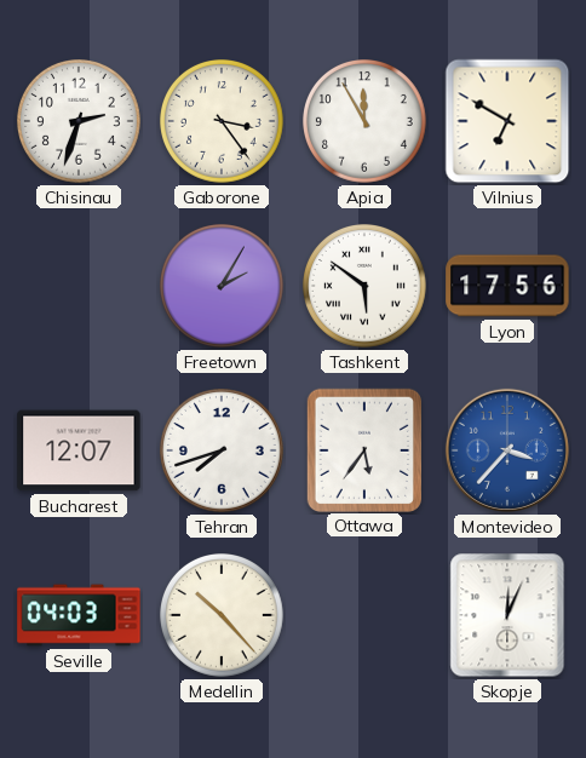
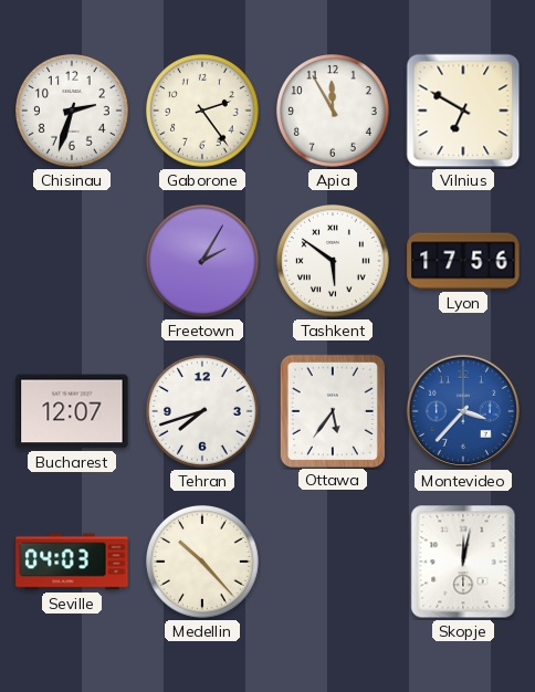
Gaborone: 3:24 -> 2:24
Skopje: 12:04 -> 12:02
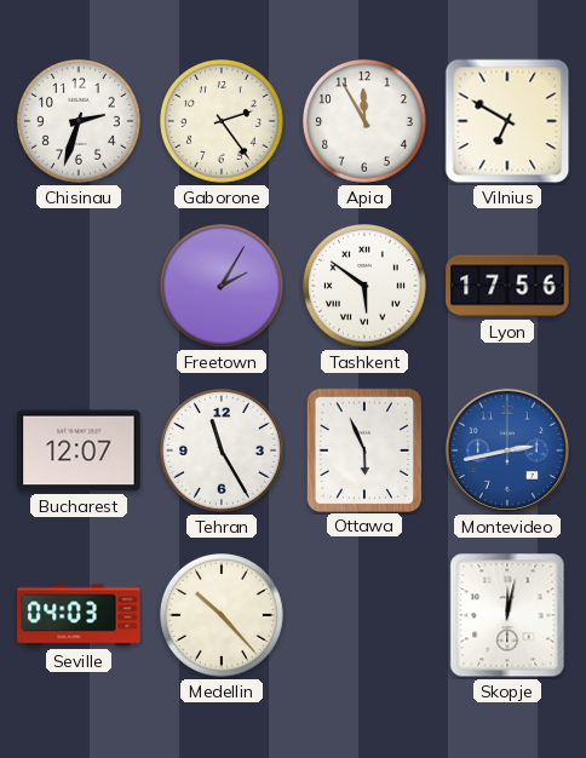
Tehran: 7:42 -> 11:25
Ottawa: 5:36 -> 5:56
Montevideo: 3:37 -> 2:43
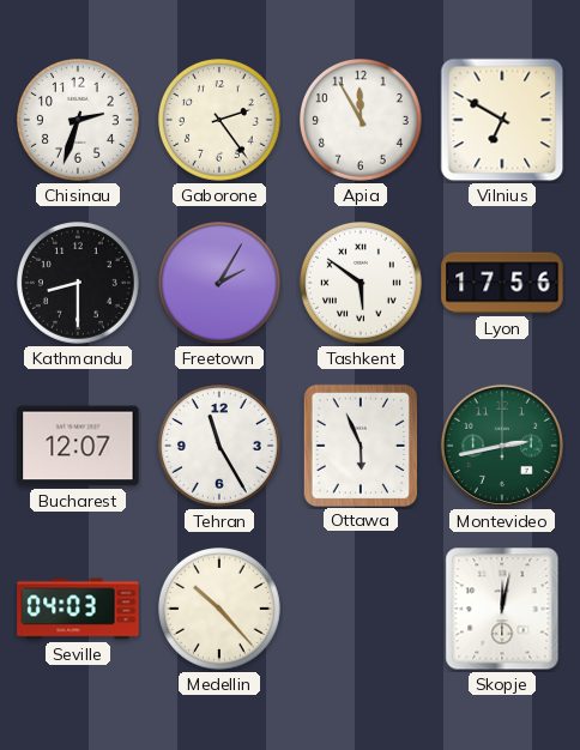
Kathmandu: none -> 8:30
Montevideo dial: blue -> green
